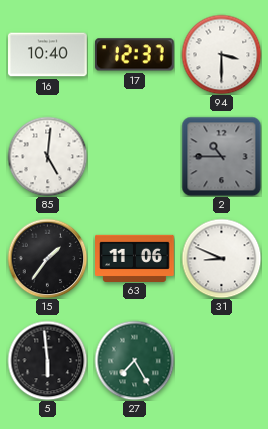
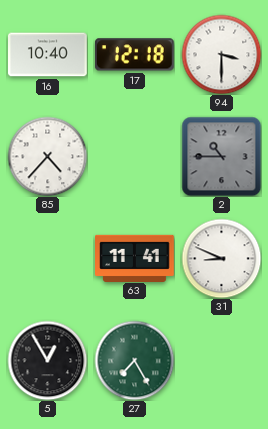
17: 12:37 -> 12:18
85: 5:01 -> 4:37
15: 1:36 -> none
63: 11:06 -> 11:41
5: 5:59 -> 12:55
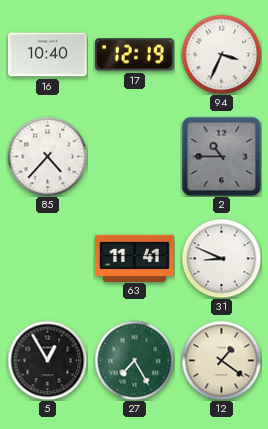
17: 12:18 -> 12:19
94: 3:30 -> 3:34
12: none -> 1:21
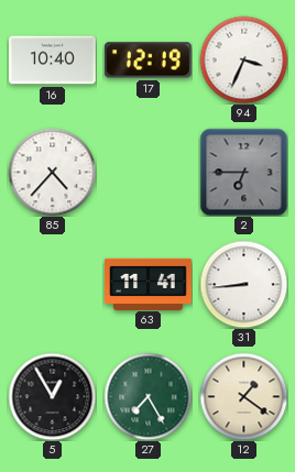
2: 10:45 -> 6:45
31: 8:49 -> 8:44
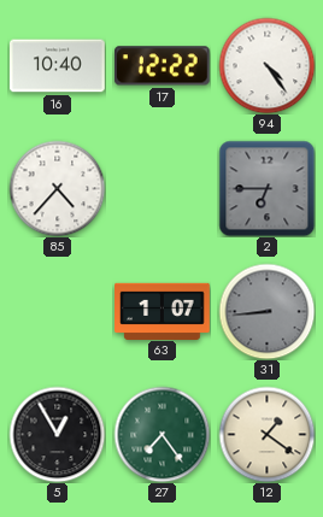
17: 12:19 -> 12:22
94: 3:34 -> 4:24
63: 11:41 -> 1:07
31 dial: white -> grey
27: 7:25 -> 7:24
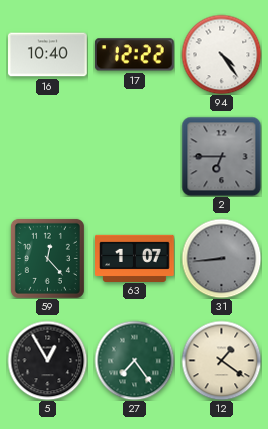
85: 4:37 -> none
59: none -> 12:23
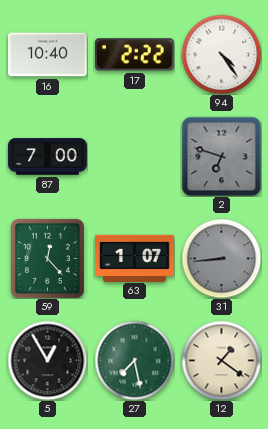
17: 12:22 -> 2:22
87: none -> 7:00
2: 6:45 -> 6:48
27: 7:24 -> 7:28
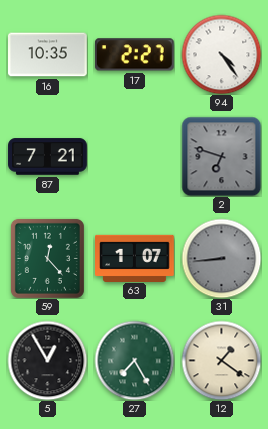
16: 10:40 -> 10:35
17: 2:22 -> 2:27
87: 7:00 -> 7:21
27: 7:28 -> 7:25
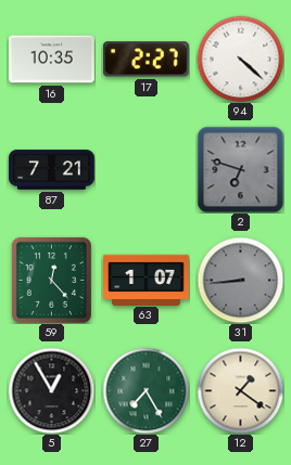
94: 4:24 -> 4:22
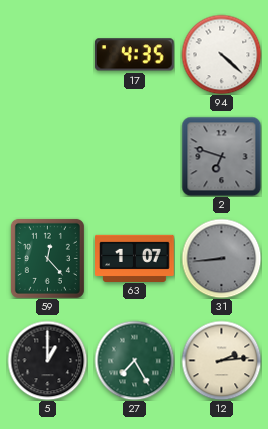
16: 10:35 -> none
17: 2:27 -> 4:35
87: 7:21 -> none
5: 12:55 -> 1:00
12: 1:21 -> 2:14
